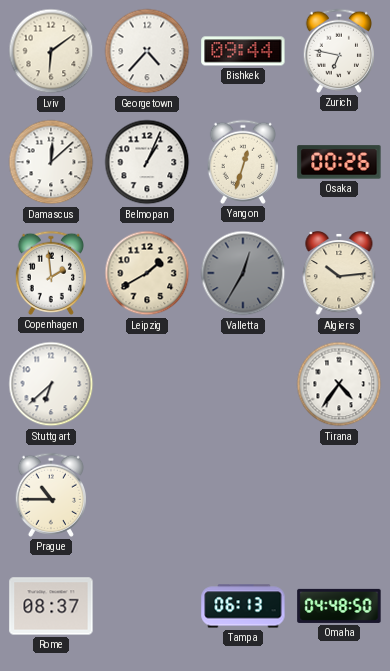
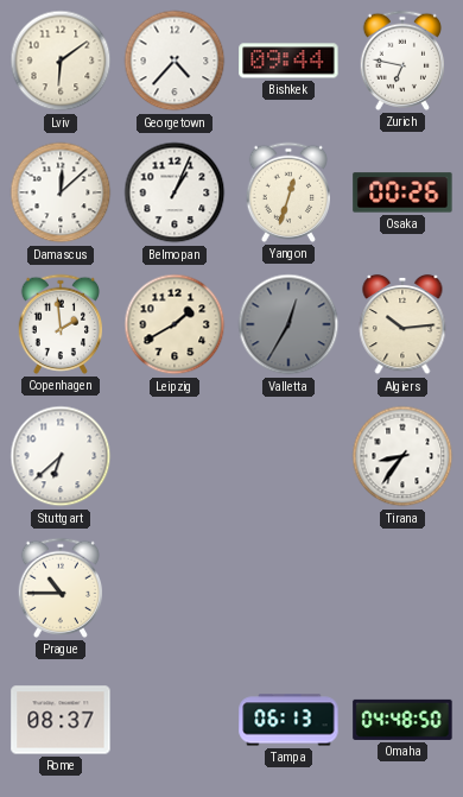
Tirana: 4:36 -> 8:36
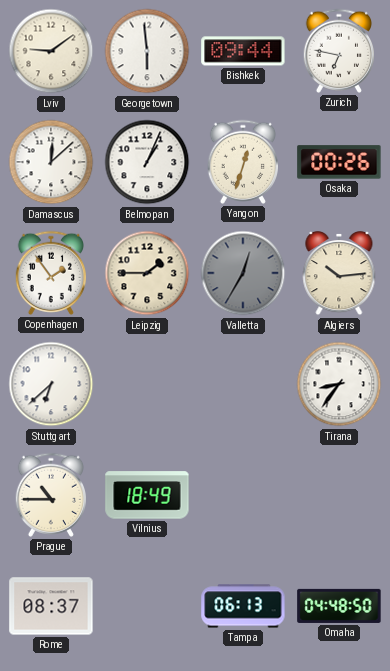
Lviv: 6:09 -> 9:09
Georgetown: 4:37 -> 5:59
Copenhagen: 1:59 -> 1:54
Leipzig: 1:40 -> 1:45
Vilnius: none -> 18:49
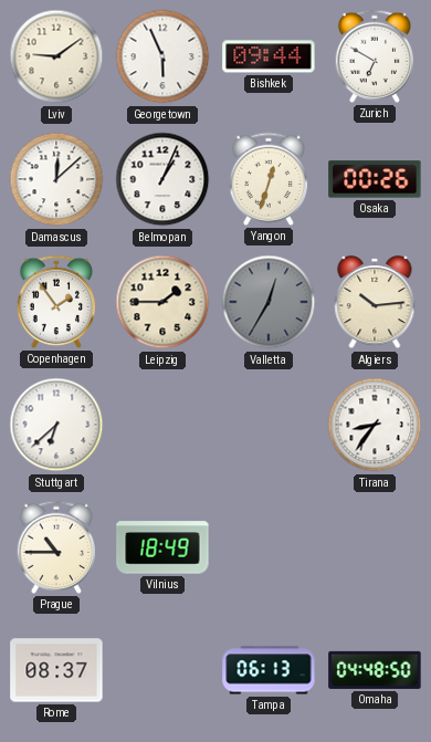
Georgetown: 5:59 -> 5:56
Zurich: 6:47 -> 6:50
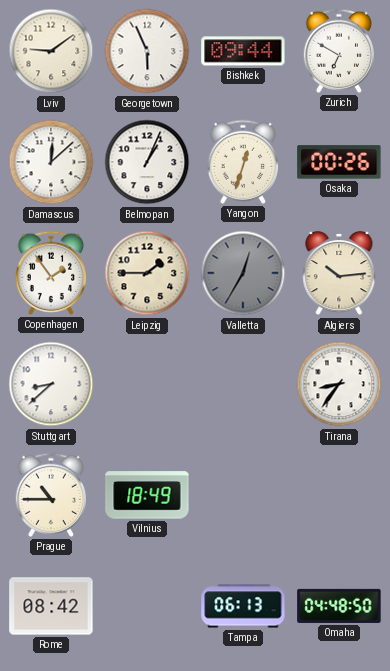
Stuttgart: 6:38 -> 8:38
Rome: 08:37 -> 08:42
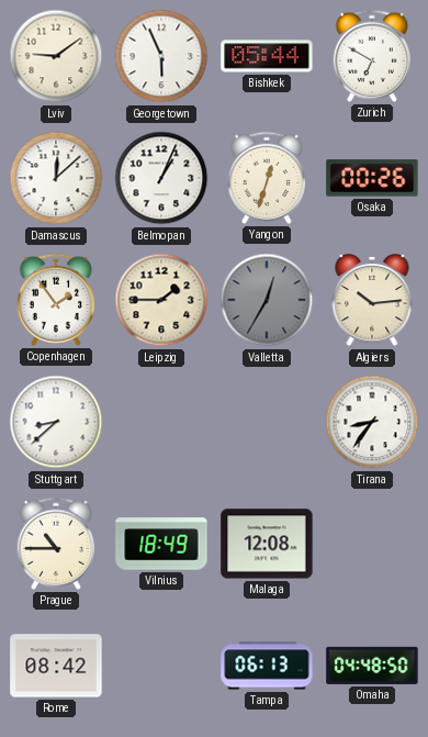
Bishkek: 09:44 -> 05:44
Malaga: none -> 12:08
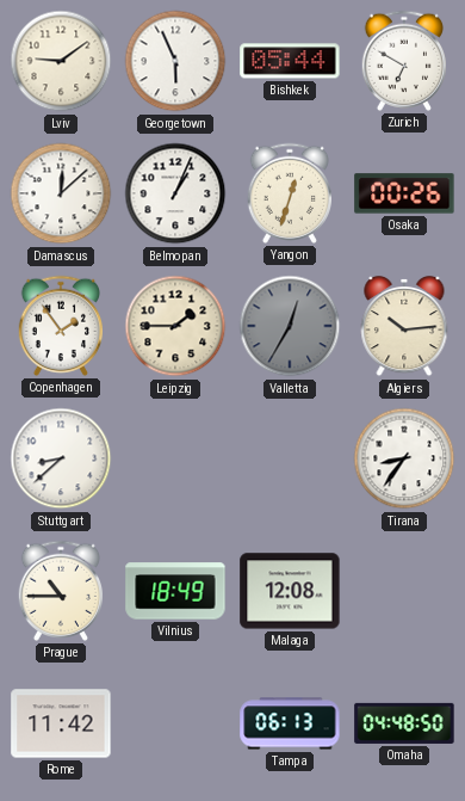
Rome: 08:42 -> 11:42
